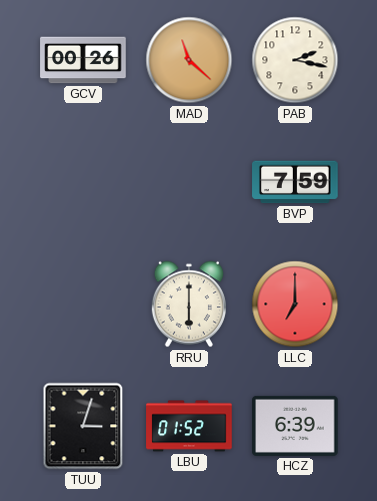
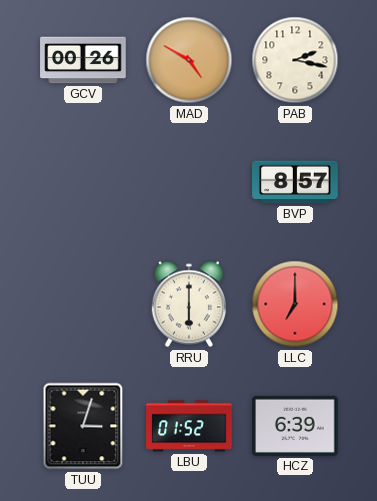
MAD: 11:22 -> 4:50
BVP: 7:59 -> 8:57
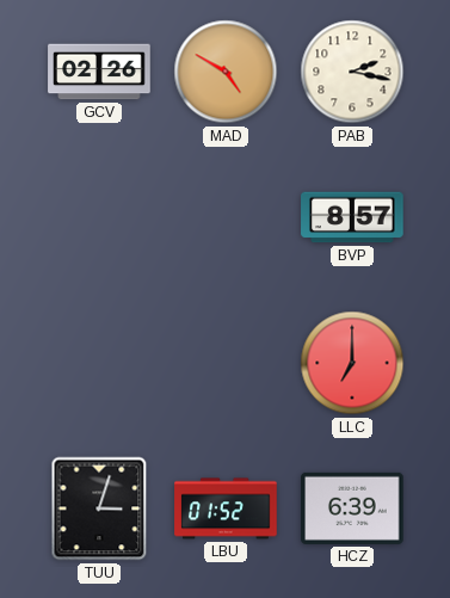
GCV: 00:26 -> 02:26
RRU: 6:00 -> none
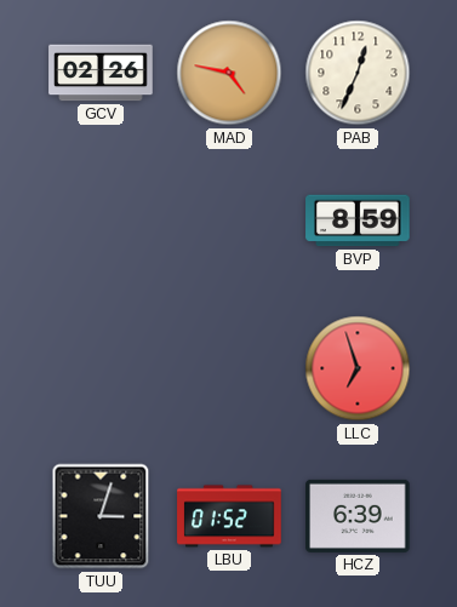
MAD: 4:50 -> 4:47
PAB: 2:17 -> 12:34
BVP: 8:57 -> 8:59
LLC: 7:00 -> 6:57
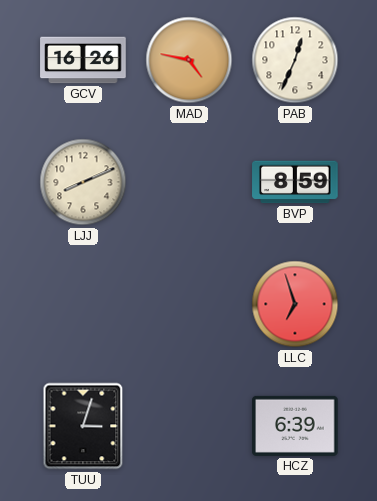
GCV: 02:26 -> 16:26
LJJ: none -> 8:11
LBU: 01:52 -> none
